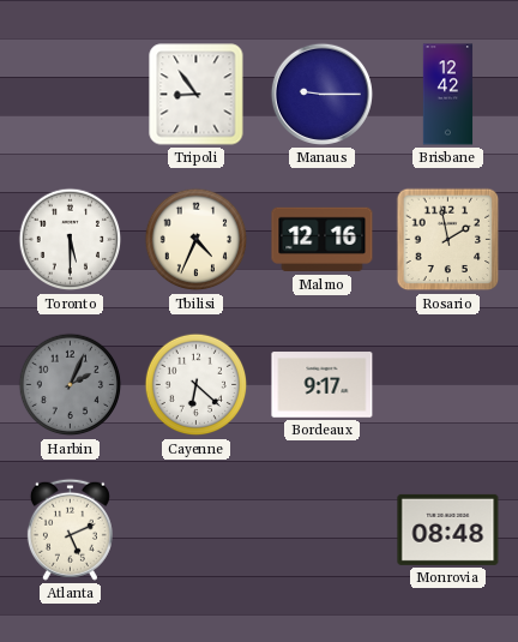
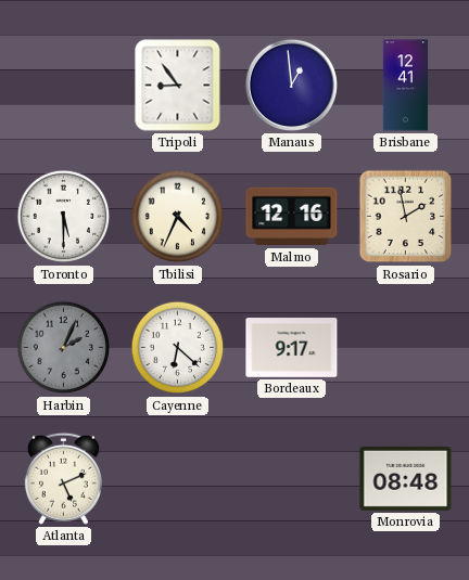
Manaus: 9:15 -> 12:59
Brisbane: 12:42 -> 12:41
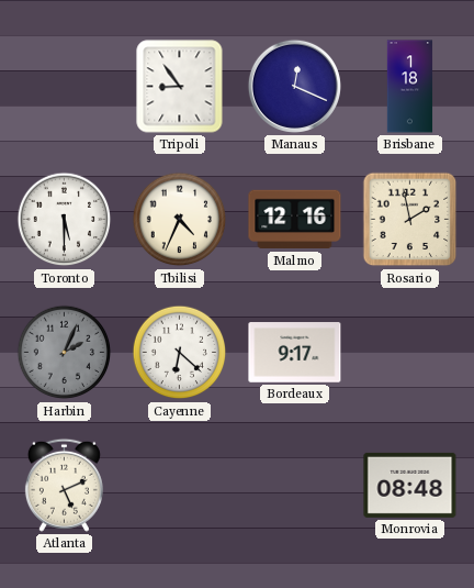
Manaus: 12:59 -> 12:19
Brisbane: 12:41 -> 1:18
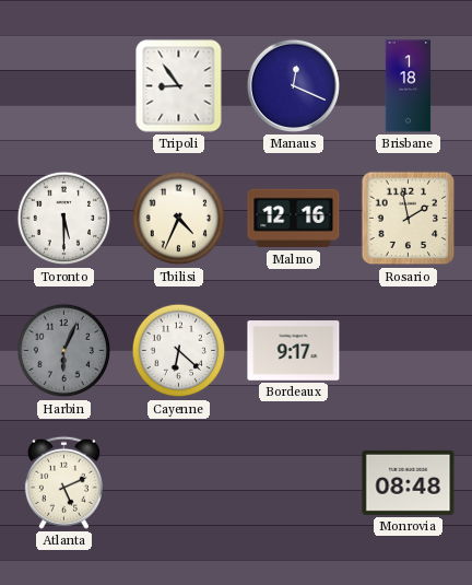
Harbin: 2:04 -> 6:04
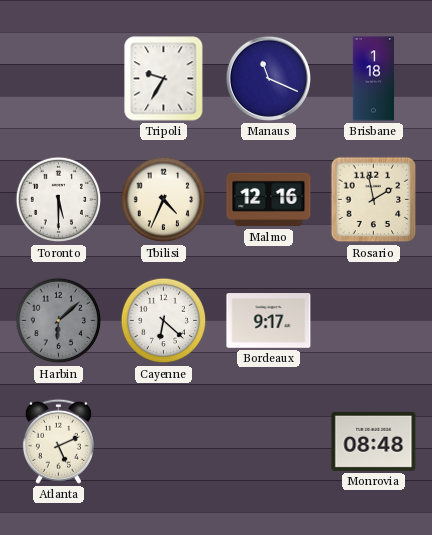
Tripoli: 8:54 -> 9:35
Manaus: 12:19 -> 11:19
Harbin: 6:04 -> 6:08
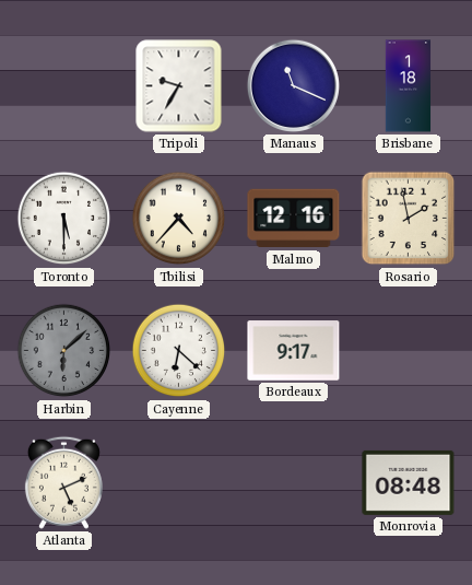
Tbilisi: 4:34 -> 4:37
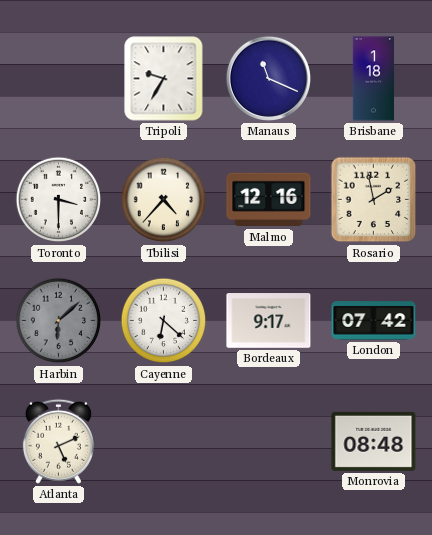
Toronto: 5:30 -> 3:30
London: none -> 07:42
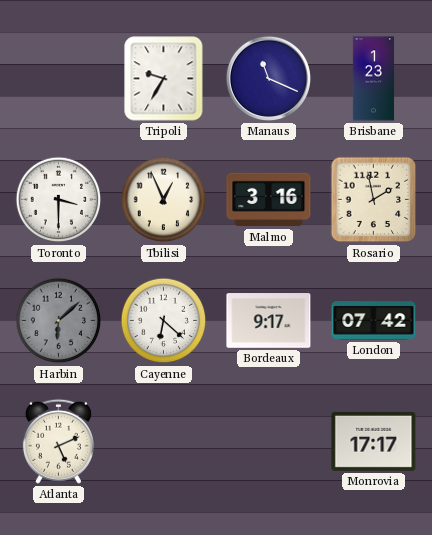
Brisbane: 1:18 -> 1:23
Tbilisi: 4:37 -> 12:56
Malmo: 12:16 -> 3:16
Monrovia: 08:48 -> 17:17
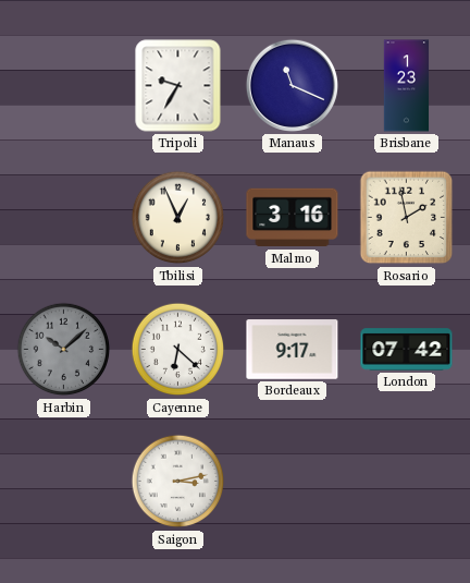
Toronto: 3:30 -> none
Harbin: 6:08 -> 10:08
Atlanta: 5:11 -> none
Saigon: none -> 3:13
Monrovia: 17:17 -> none
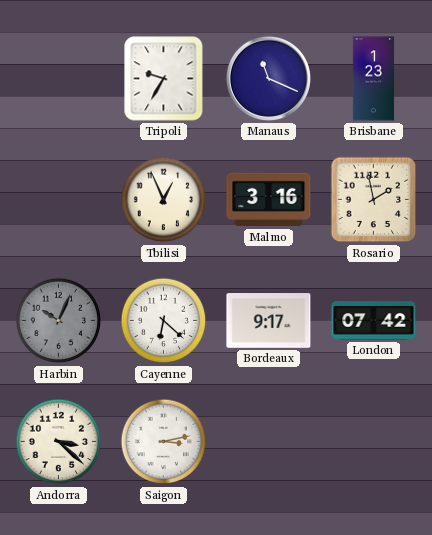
Harbin: 10:08 -> 10:04
Andorra: none -> 3:22
